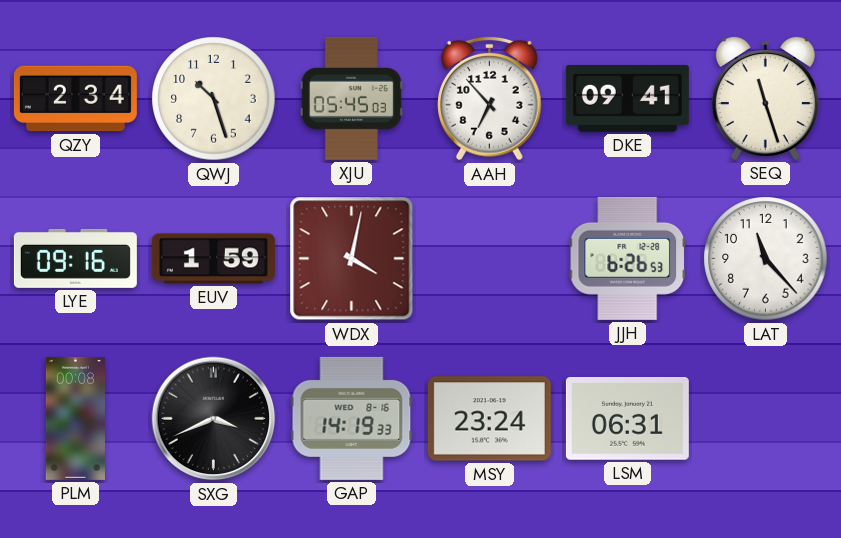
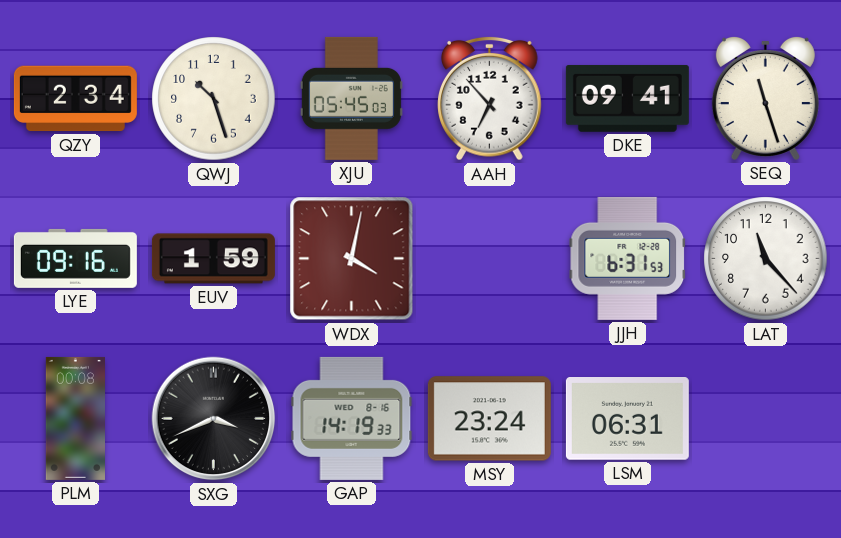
JJH: 6:26 -> 6:31
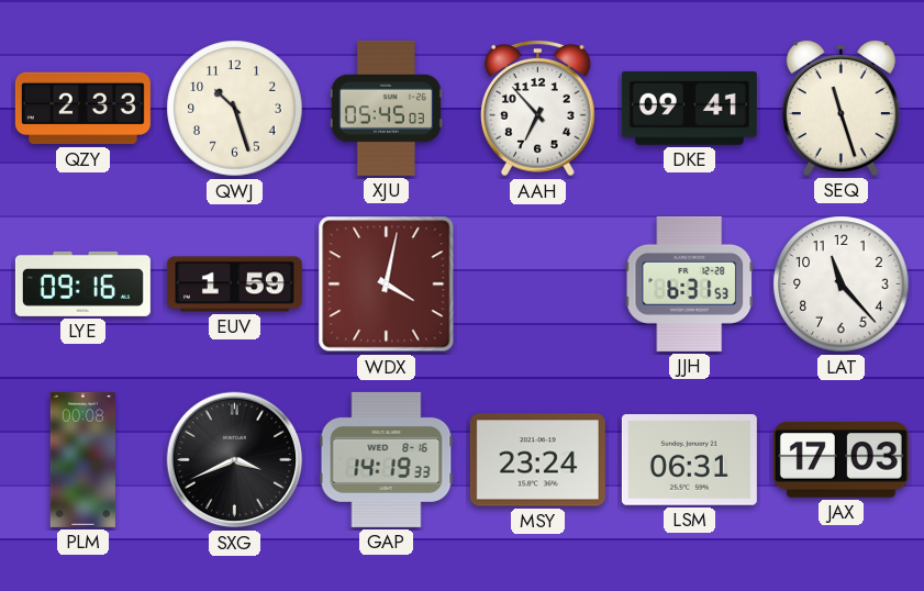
QZY: 2:34 -> 2:33
JAX: none -> 17:03
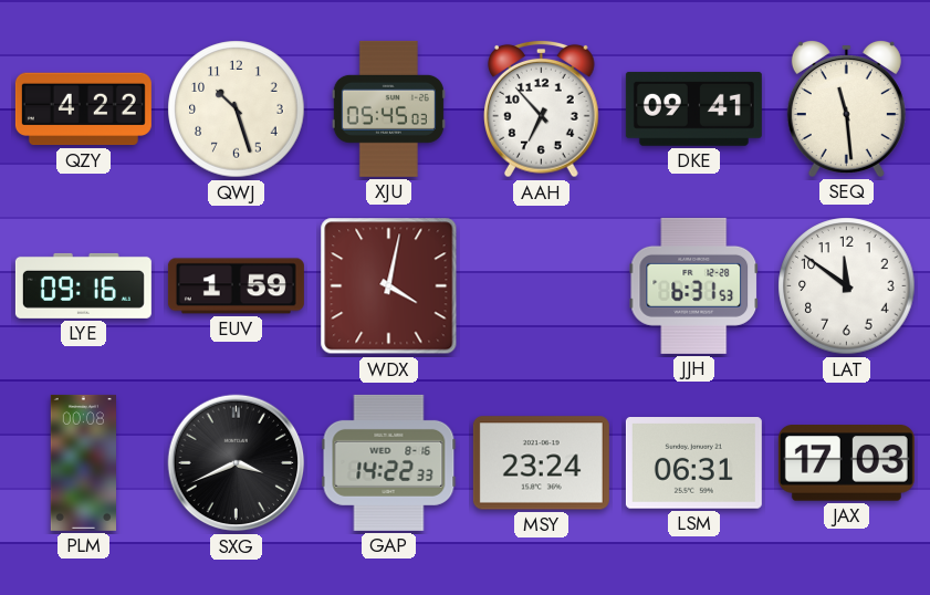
QZY: 2:33 -> 4:22
SEQ: 11:27 -> 11:29
LAT: 11:23 -> 11:51
GAP: 14:19 -> 14:22
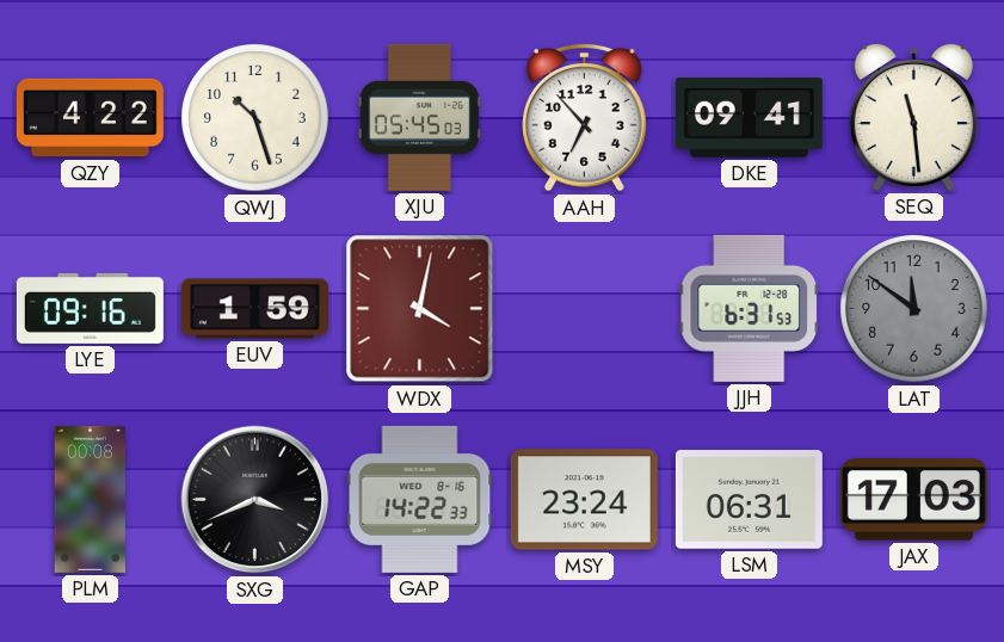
LAT dial: white -> grey
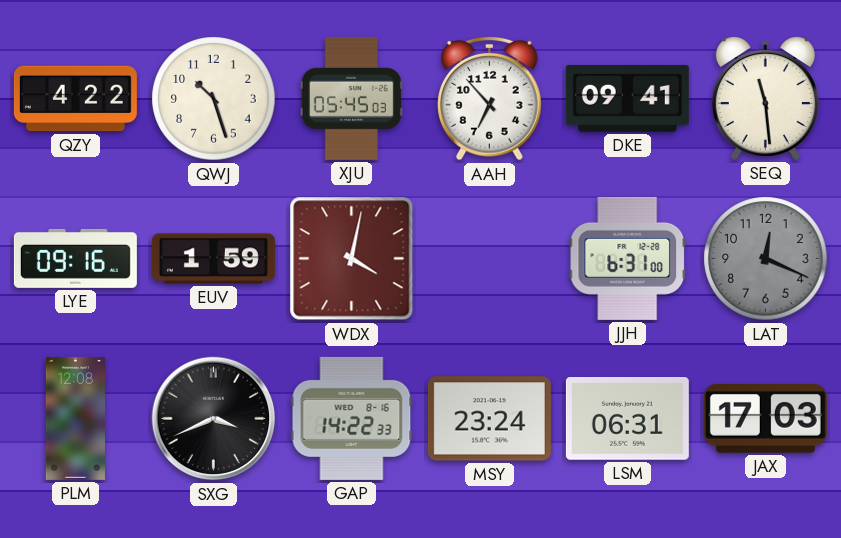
JJH: 6:31:53 -> 6:31:00
LAT: 11:51 -> 12:19
PLM: 00:08 -> 12:08
